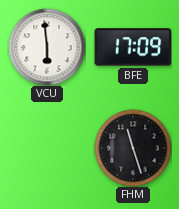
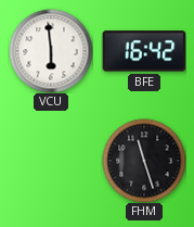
BFE: 17:09 -> 16:42
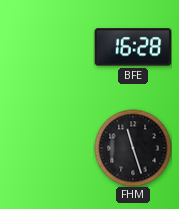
VCU: 5:59 -> none
BFE: 16:42 -> 16:28
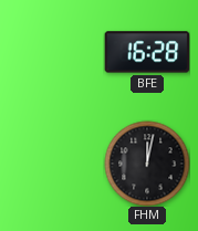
FHM: 11:27 -> 12:02
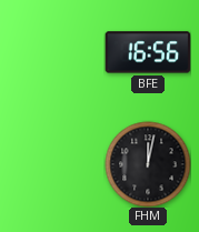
BFE: 16:28 -> 16:56
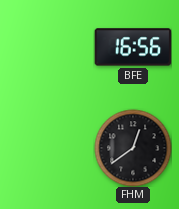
FHM: 12:02 -> 12:39
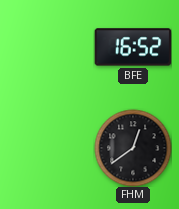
BFE: 16:56 -> 16:52
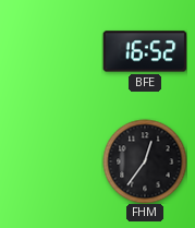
FHM: 12:39 -> 12:36
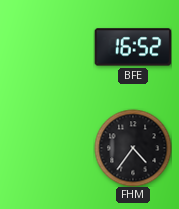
FHM: 12:36 -> 4:36
